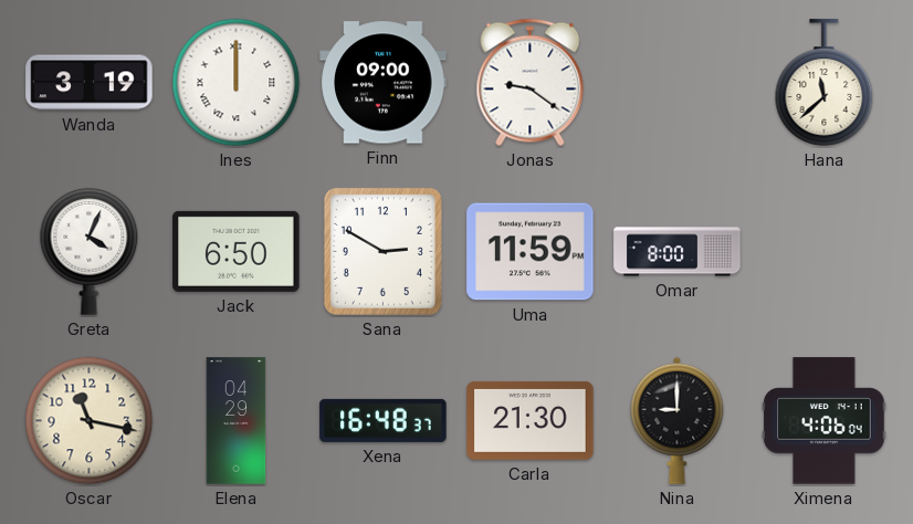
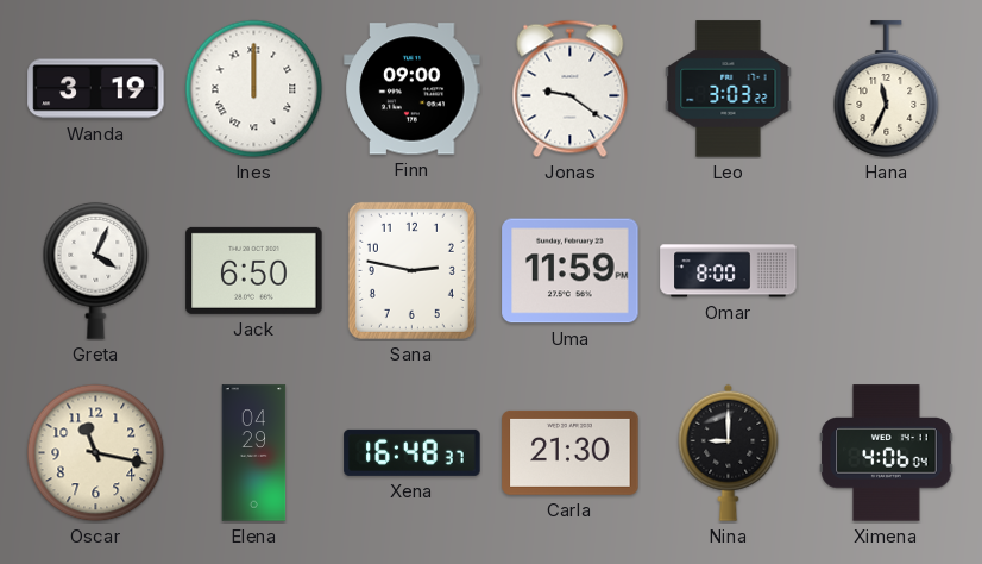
Leo: none -> 3:03
Hana: 11:38 -> 11:34
Sana: 2:50 -> 2:47
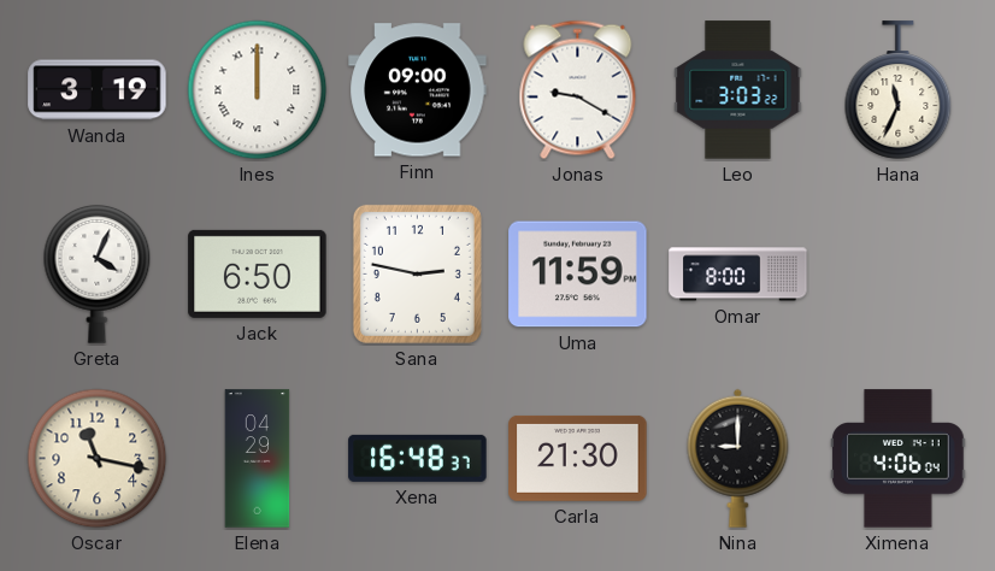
Jonas: 9:21 -> 9:20
